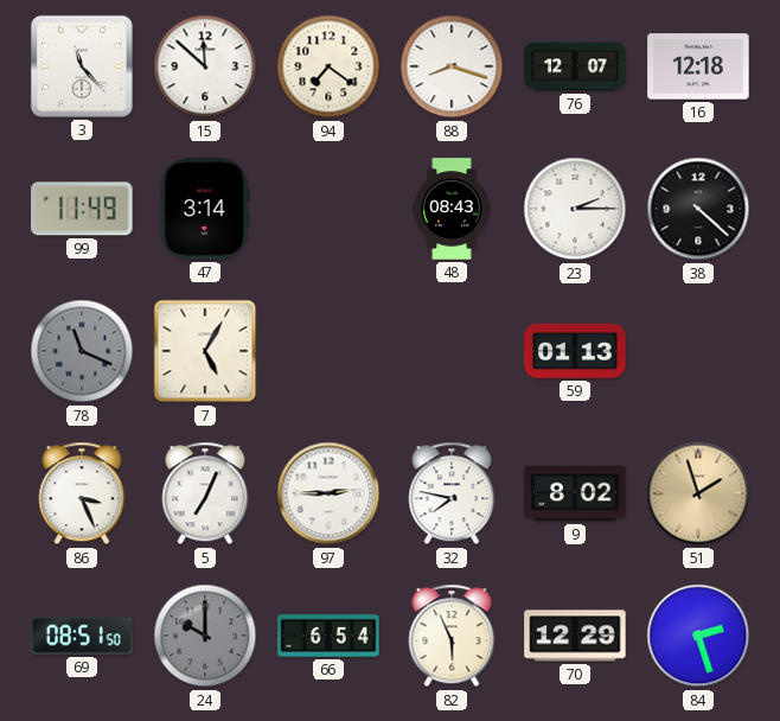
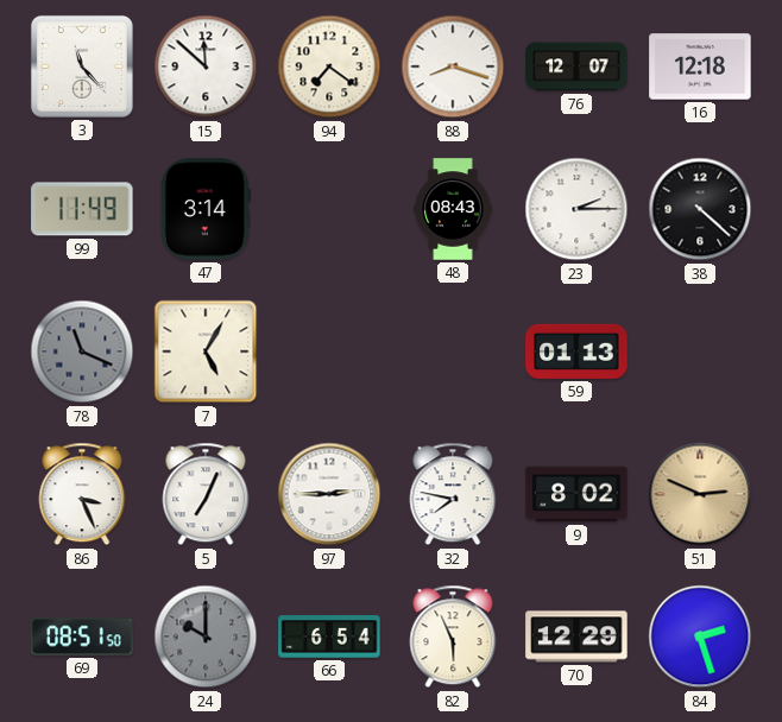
51: 1:57 -> 2:49
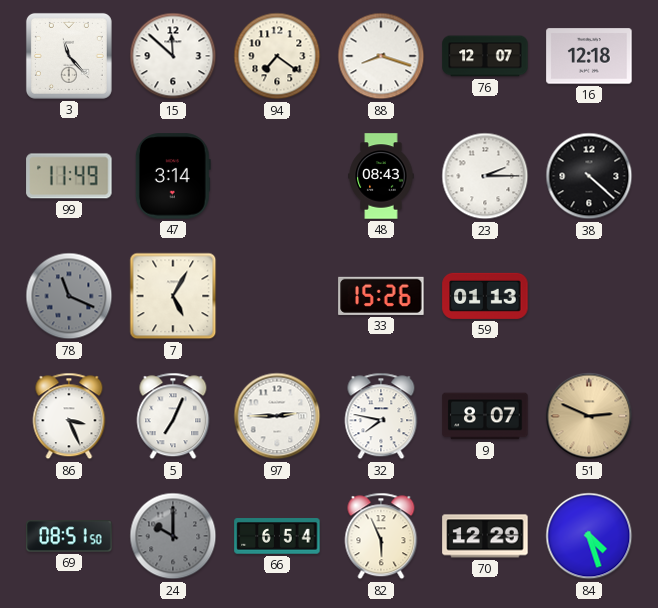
33: none -> 15:26
9: 8:02 -> 8:07
84: 2:27 -> 4:27
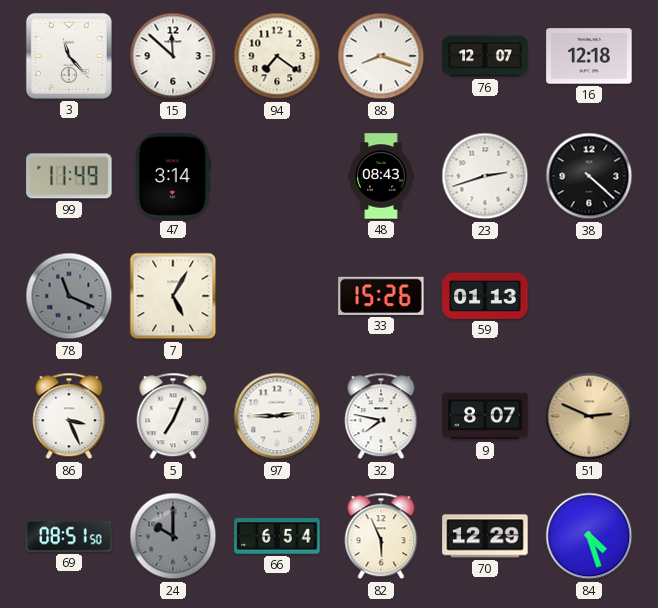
23: 2:15 -> 2:42
